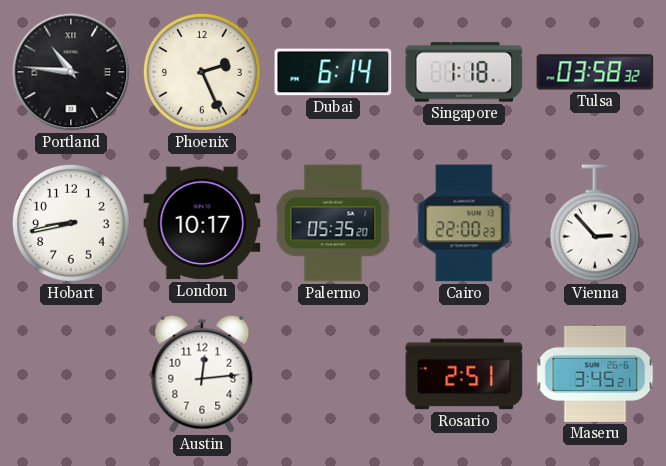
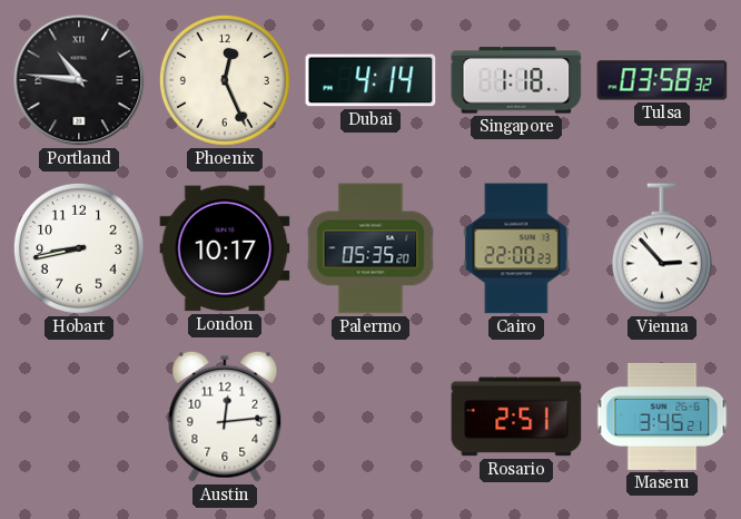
Phoenix: 2:26 -> 12:26
Dubai: 6:14 -> 4:14
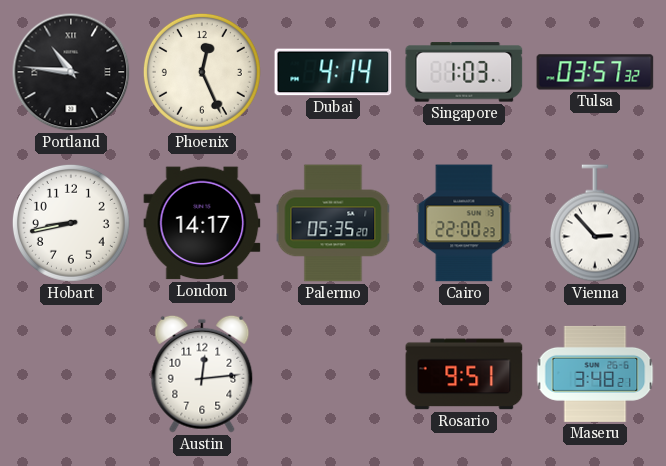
Singapore: 1:18 -> 1:03
Tulsa: 03:58 -> 03:57
London: 10:17 -> 14:17
Rosario: 2:51 -> 9:51
Maseru: 3:45 -> 3:48
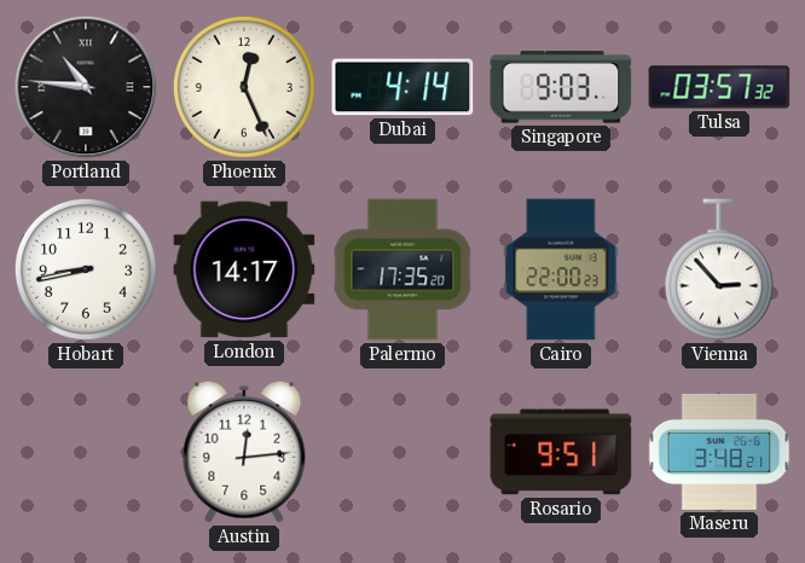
Singapore: 1:03 -> 9:03
Palermo: 05:35 -> 17:35
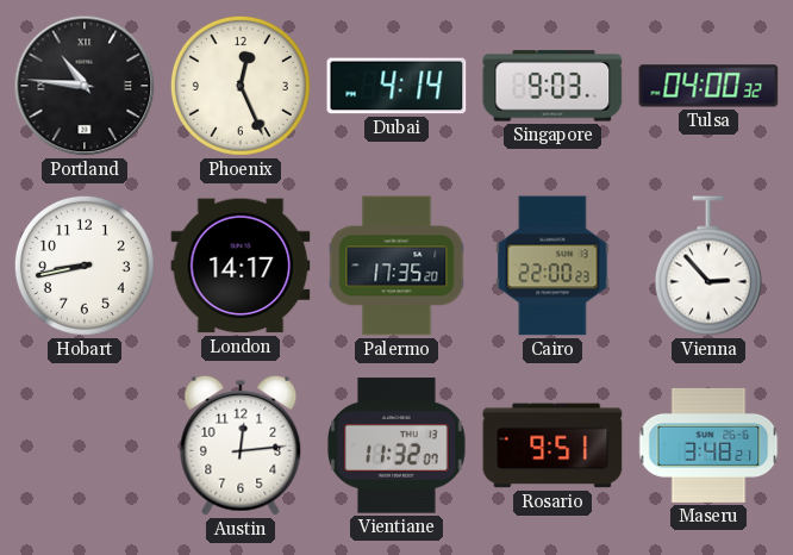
Tulsa: 03:57 -> 04:00
Vientiane: none -> 11:32
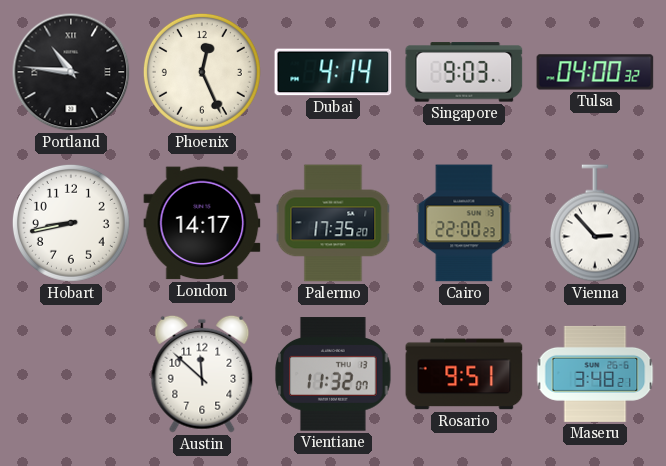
Austin: 12:14 -> 11:52
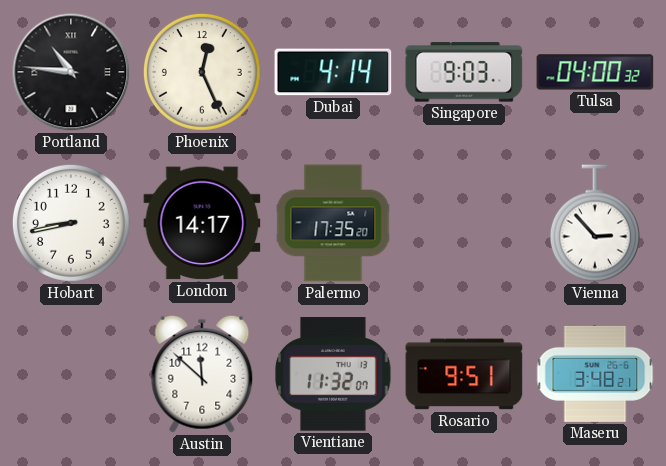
Cairo: 22:00 -> none
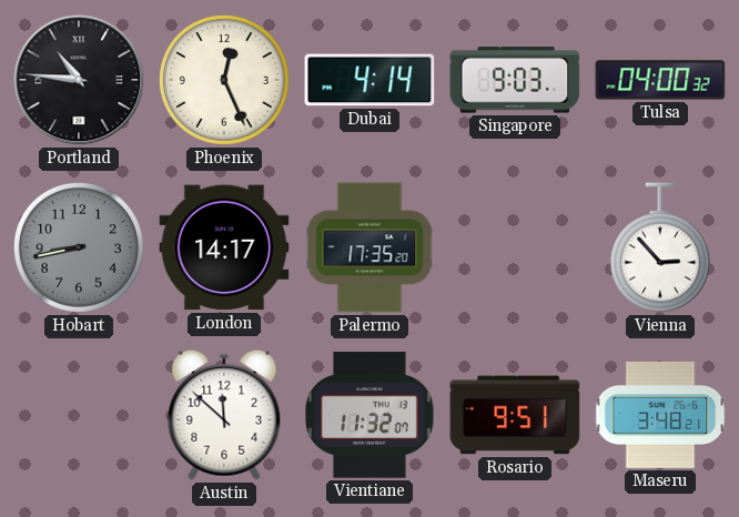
Hobart dial: white -> grey
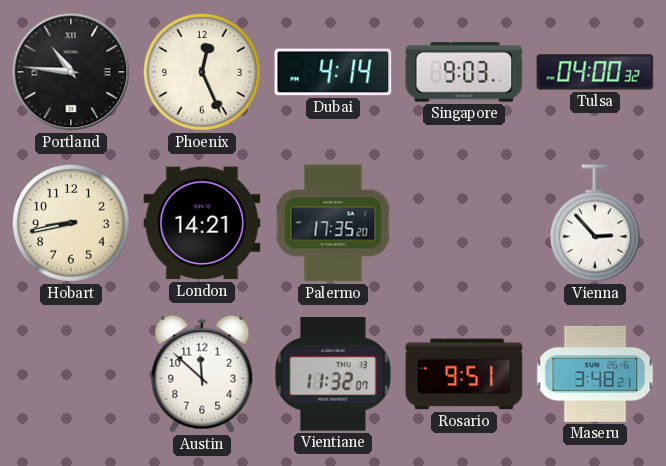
Hobart dial: grey -> cream
London: 14:17 -> 14:21
